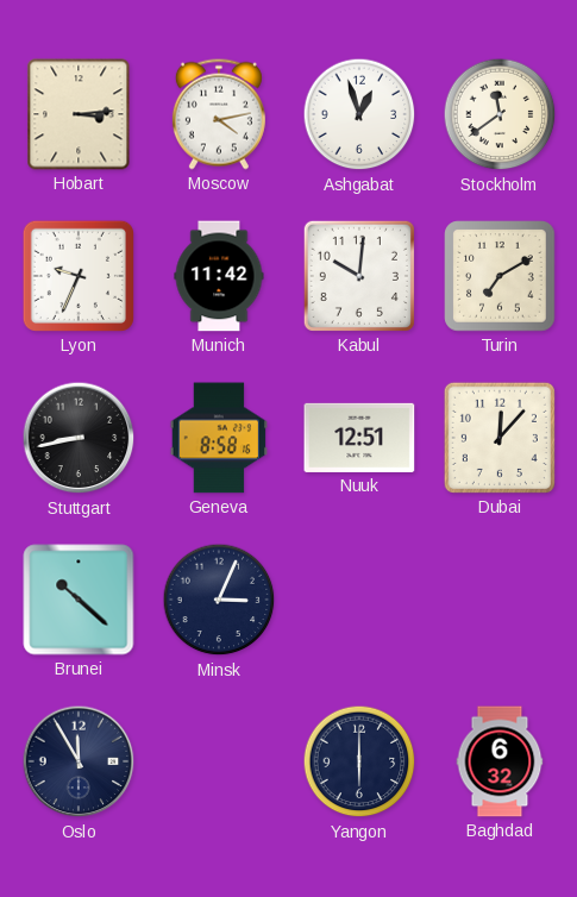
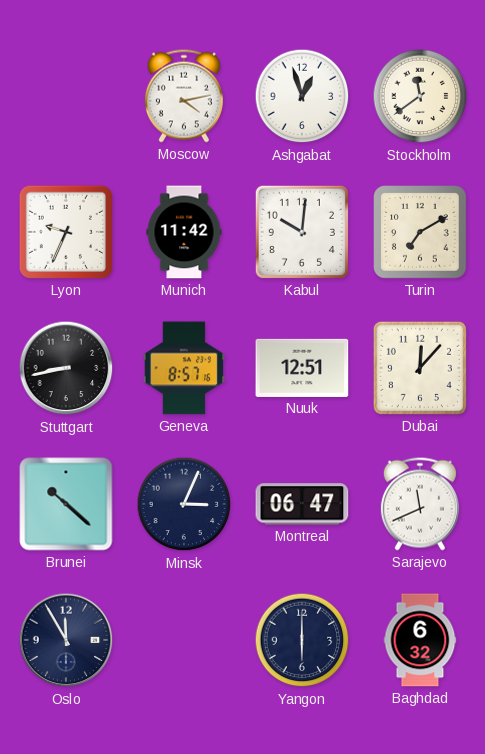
Hobart: 3:14 -> none
Geneva: 8:58 -> 8:57
Montreal: none -> 06:47
Sarajevo: none -> 11:41
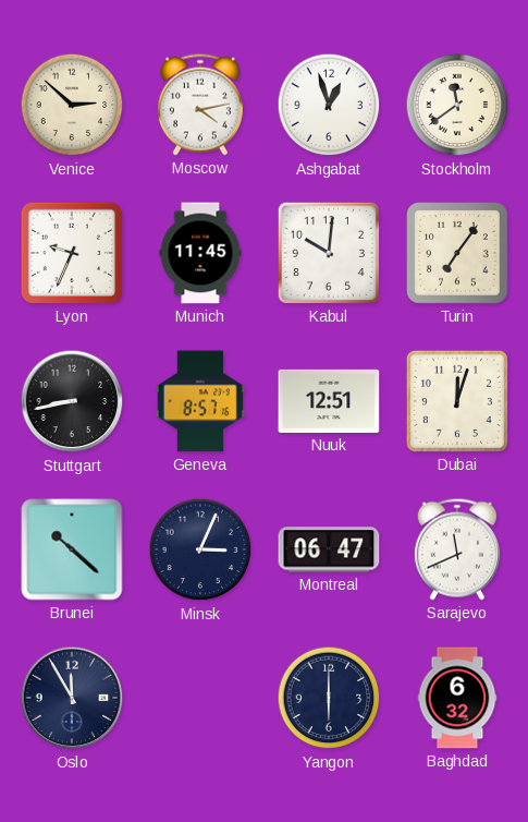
Venice: none -> 2:52
Munich: 11:42 -> 11:45
Turin: 7:10 -> 7:06
Dubai: 12:07 -> 12:03
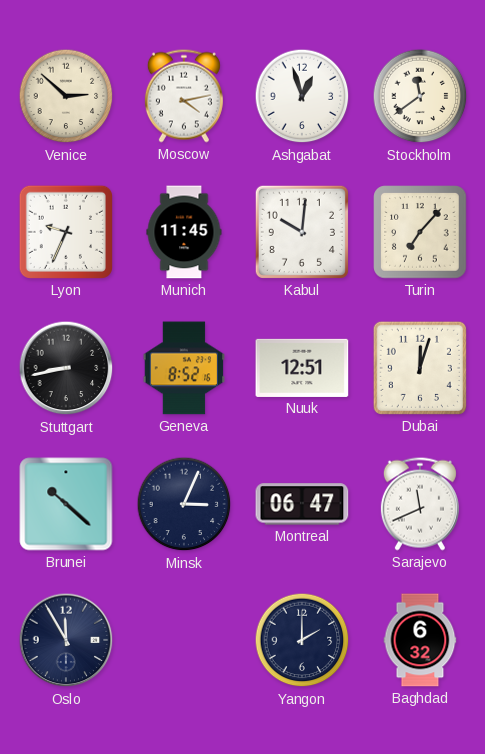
Turin: 7:06 -> 7:07
Geneva: 8:57 -> 8:52
Yangon: 6:00 -> 2:00
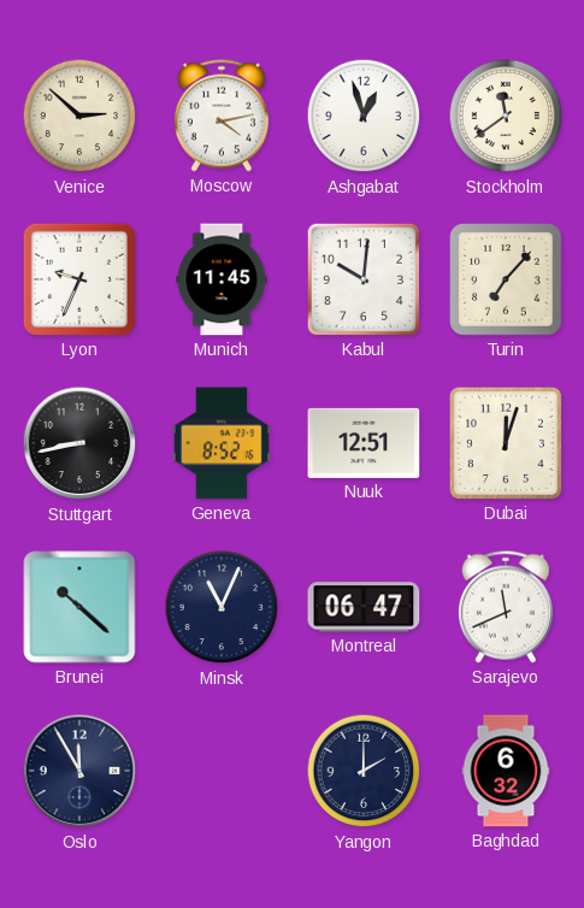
Minsk: 3:04 -> 11:04
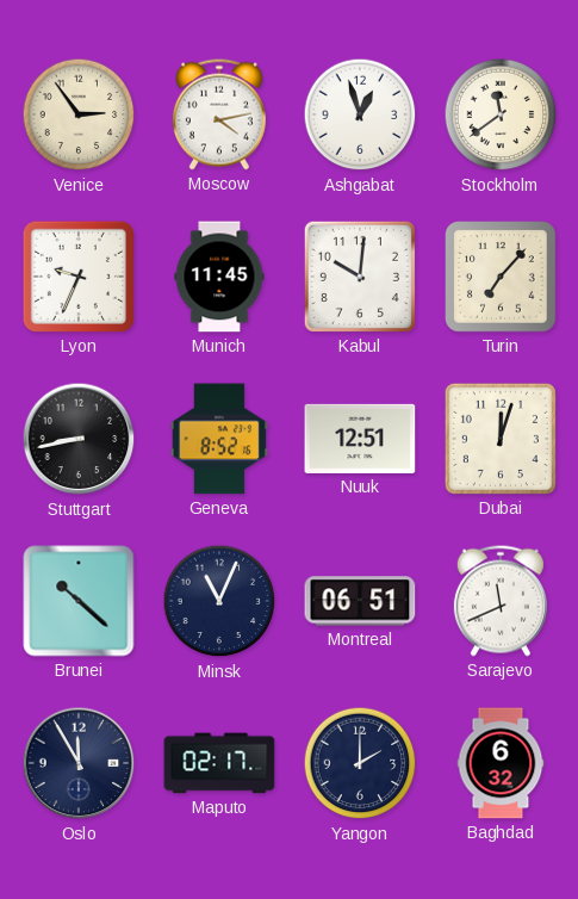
Venice: 2:52 -> 2:54
Montreal: 06:47 -> 06:51
Maputo: none -> 02:17
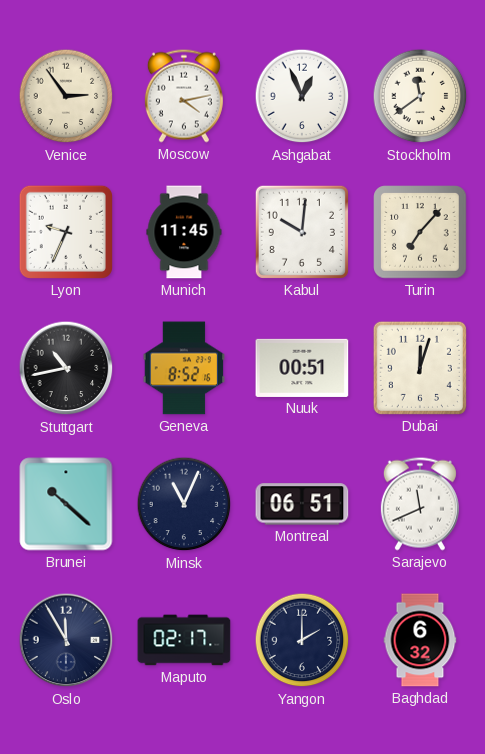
Ashgabat: 12:57 -> 12:56
Stuttgart: 8:43 -> 10:43
Nuuk: 12:51 -> 00:51
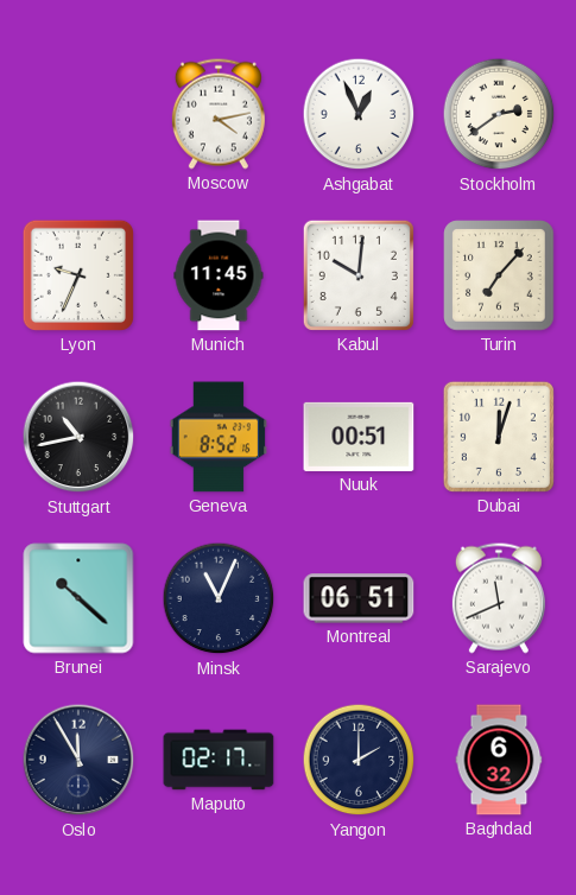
Venice: 2:54 -> none
Stockholm: 11:39 -> 2:39
